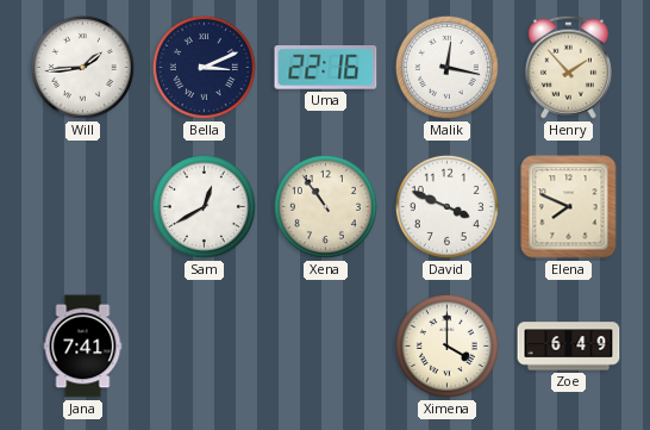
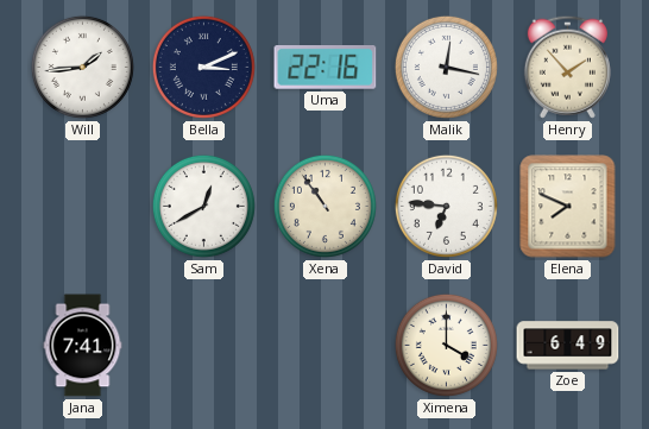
David: 3:49 -> 6:46
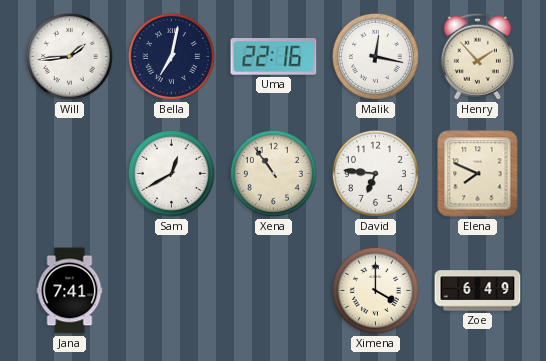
Bella: 3:11 -> 7:02
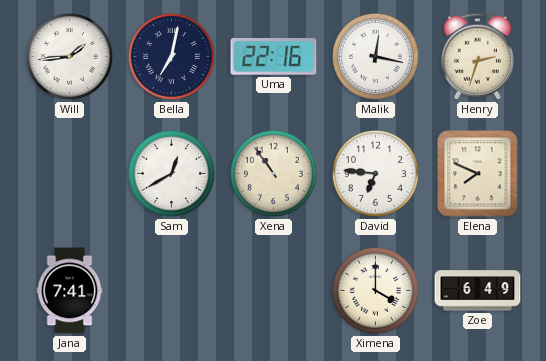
Henry: 1:53 -> 2:33
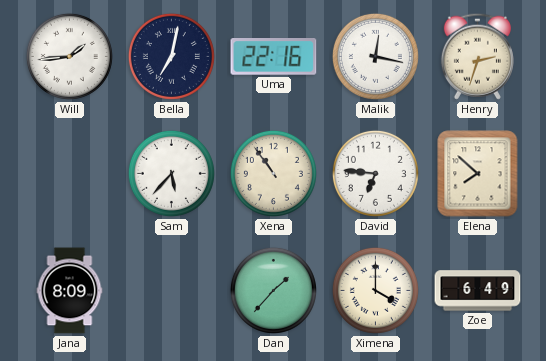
Sam: 12:40 -> 5:37
Elena: 7:49 -> 7:52
Jana: 7:41 -> 8:09
Dan: none -> 1:37
